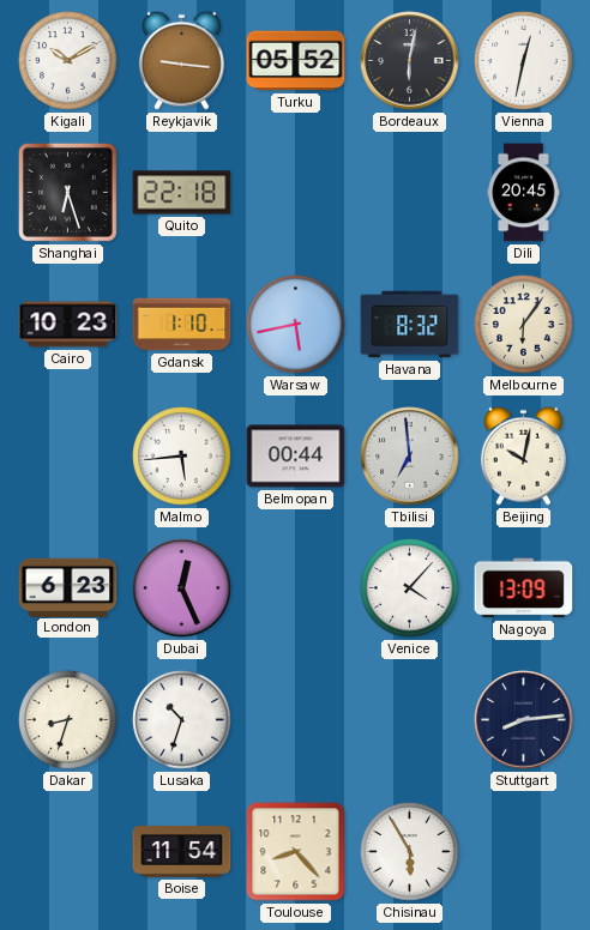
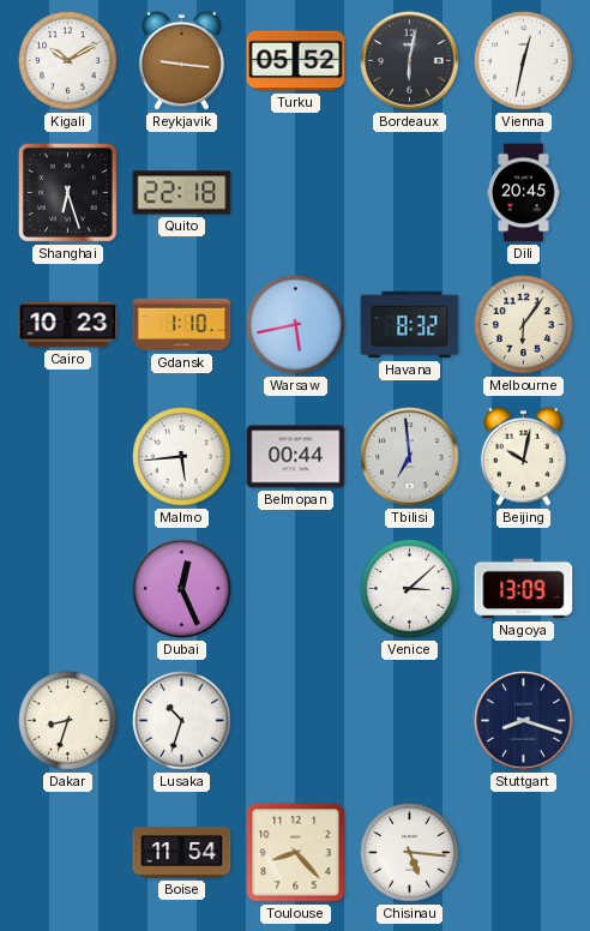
London: 6:23 -> none
Venice: 4:07 -> 3:08
Stuttgart: 8:14 -> 8:18
Chisinau: 5:55 -> 5:16
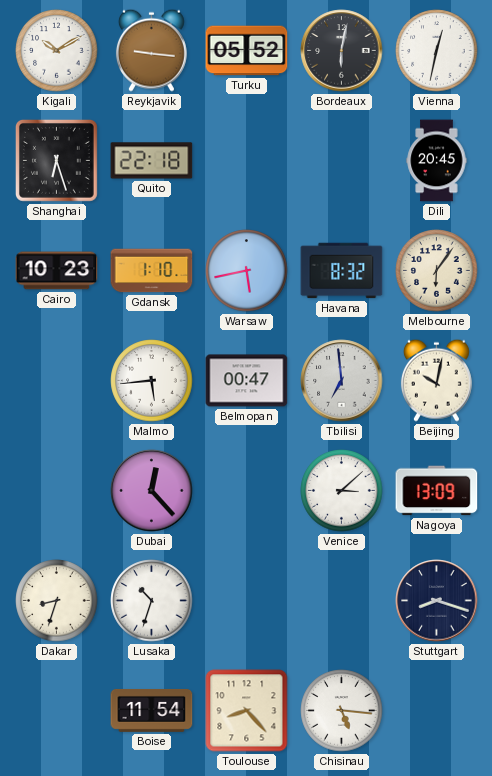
Belmopan: 00:44 -> 00:47
Dubai: 12:26 -> 12:23
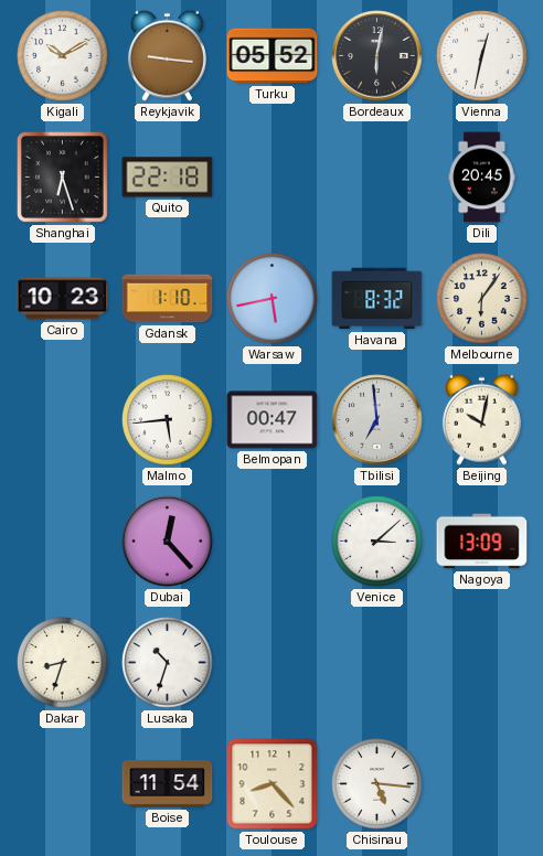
Stuttgart: 8:18 -> none
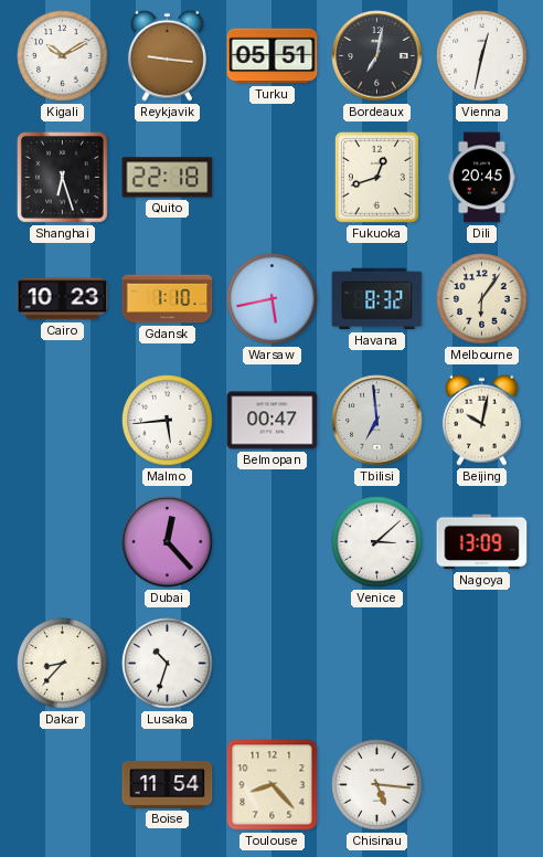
Turku: 05:52 -> 05:51
Bordeaux: 6:02 -> 7:02
Fukuoka: none -> 12:42
Dakar: 8:33 -> 8:37
